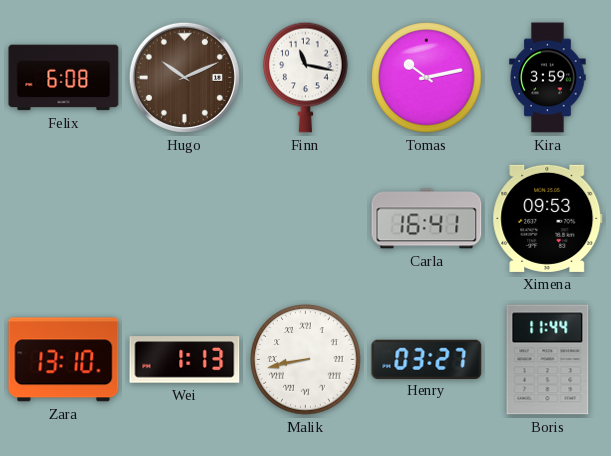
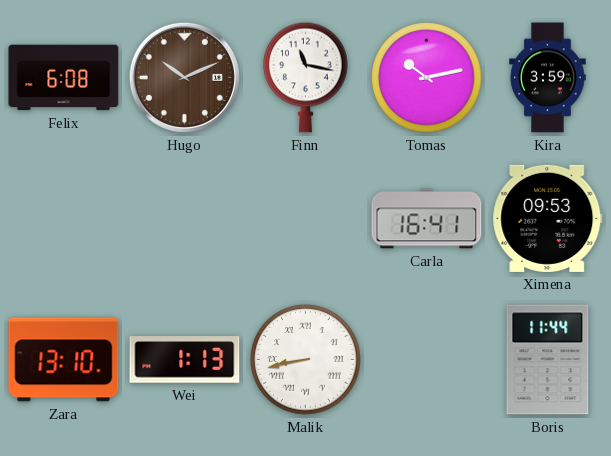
Henry: 03:27 -> none
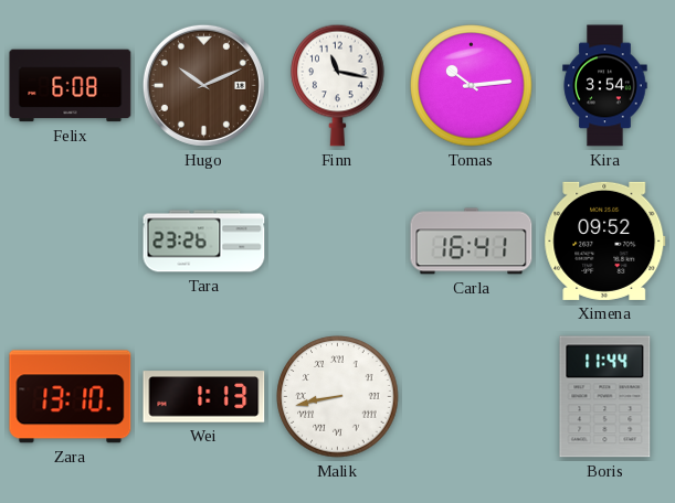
Tomas: 10:13 -> 10:14
Kira: 3:59 -> 3:54
Tara: none -> 23:26
Ximena: 09:53 -> 09:52
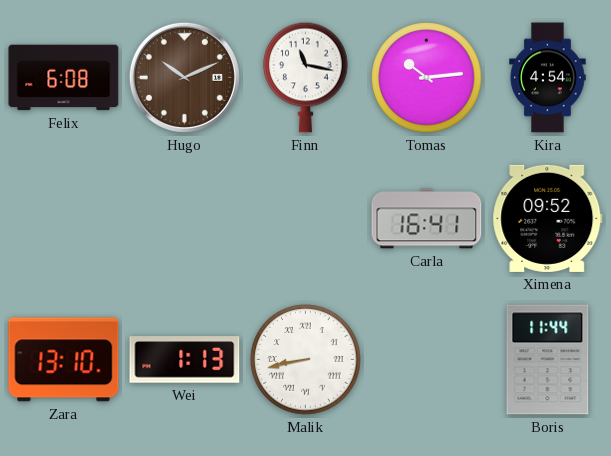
Kira: 3:54 -> 4:54
Tara: 23:26 -> none
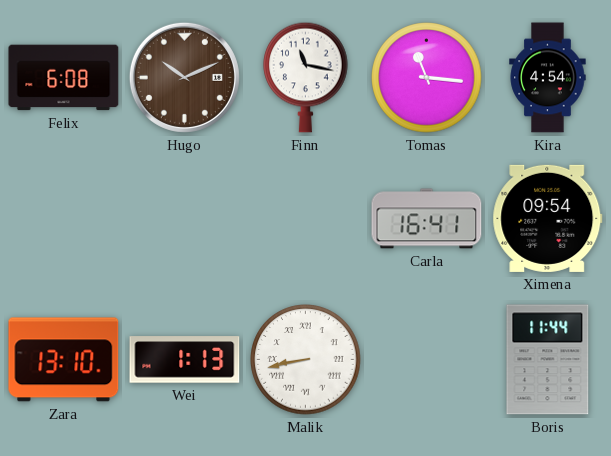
Tomas: 10:14 -> 11:16
Ximena: 09:52 -> 09:54
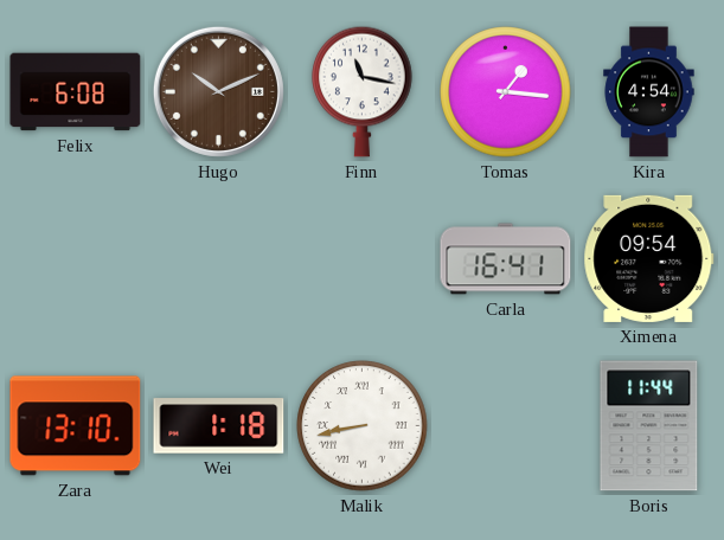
Tomas: 11:16 -> 1:16
Wei: 1:13 -> 1:18
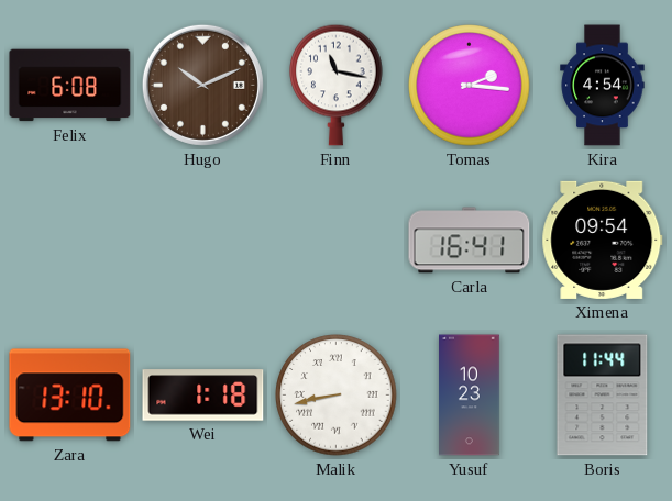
Tomas: 1:16 -> 2:16
Yusuf: none -> 10:23
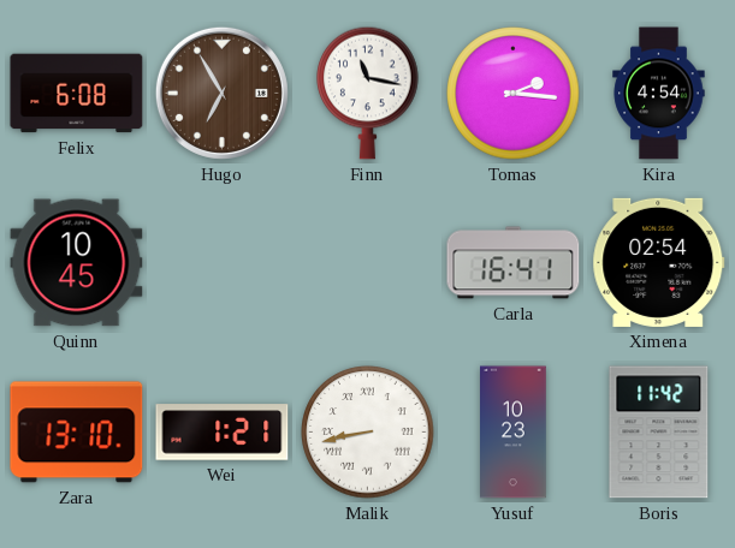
Hugo: 10:11 -> 6:55
Quinn: none -> 10:45
Ximena: 09:54 -> 02:54
Wei: 1:18 -> 1:21
Boris: 11:44 -> 11:42
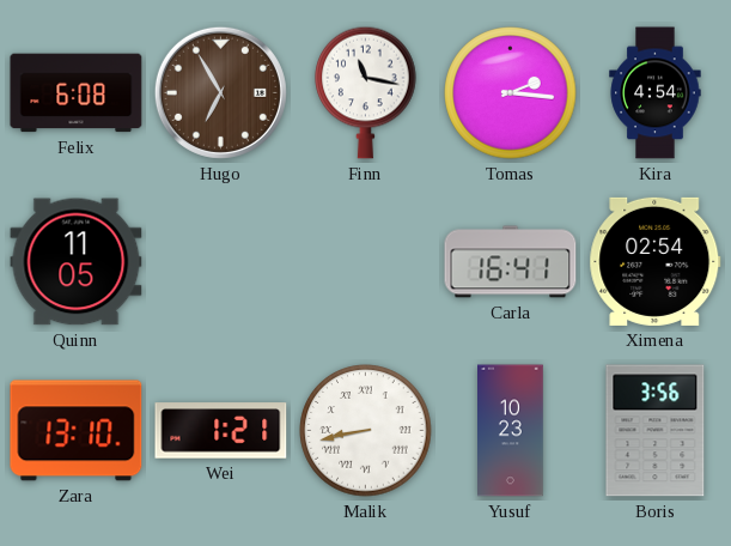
Quinn: 10:45 -> 11:05
Boris: 11:42 -> 3:56
